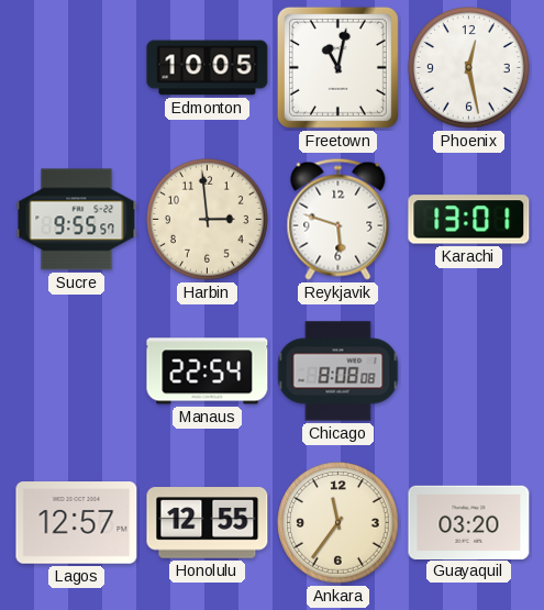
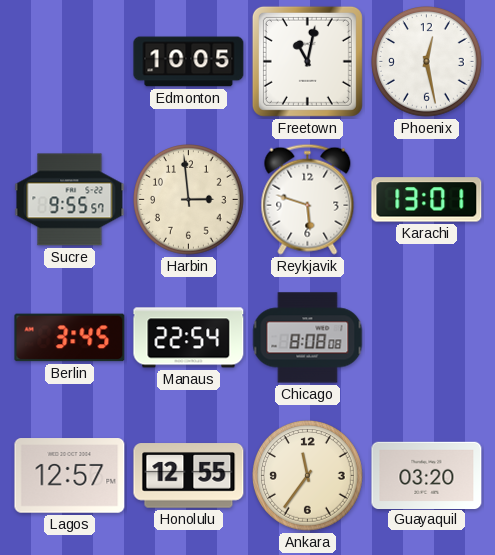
Berlin: none -> 3:45
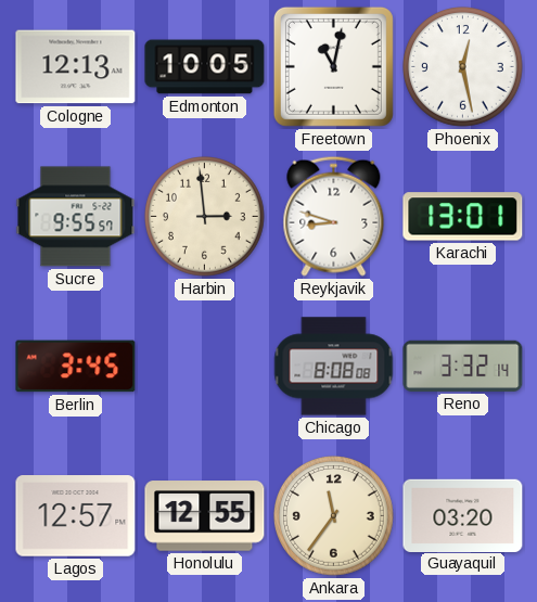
Cologne: none -> 12:13
Reykjavik: 5:48 -> 8:48
Manaus: 22:54 -> none
Reno: none -> 3:32
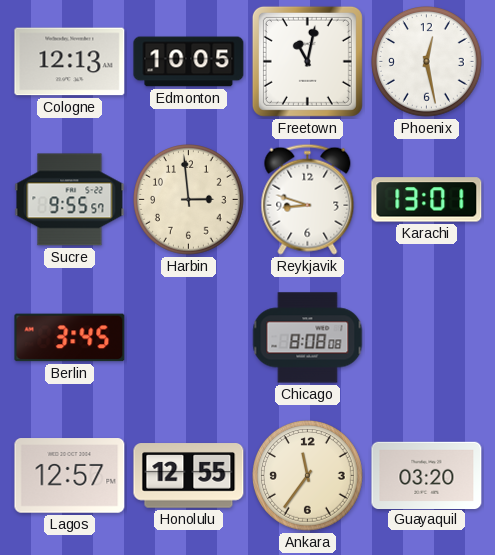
Reno: 3:32 -> none
